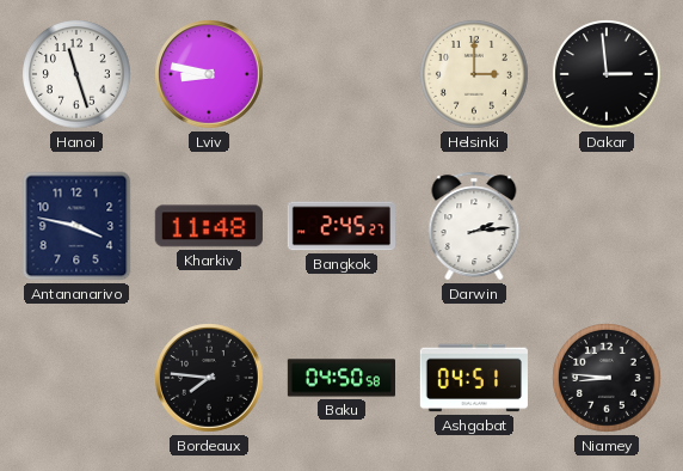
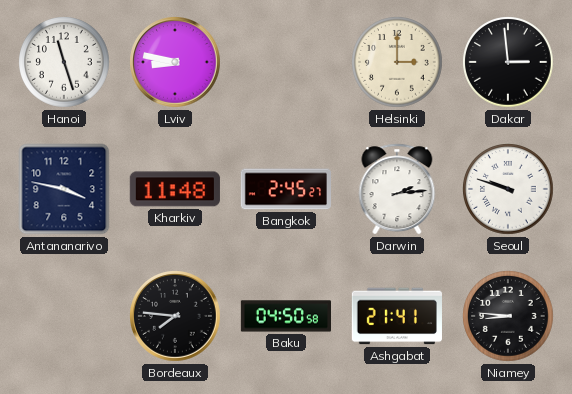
Seoul: none -> 9:48
Ashgabat: 04:51 -> 21:41
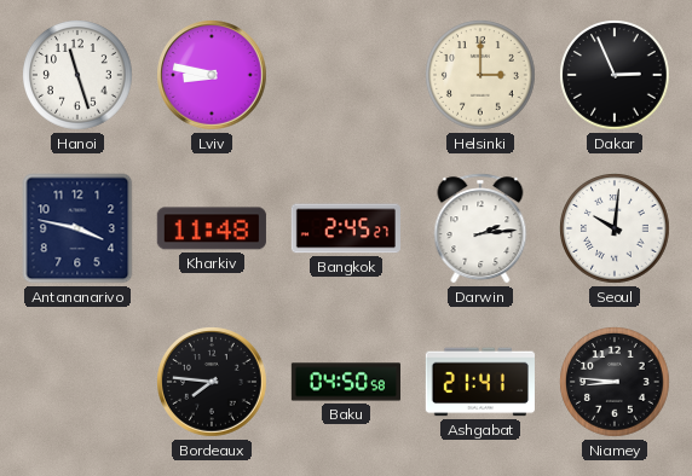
Dakar: 2:59 -> 2:56
Seoul: 9:48 -> 10:01
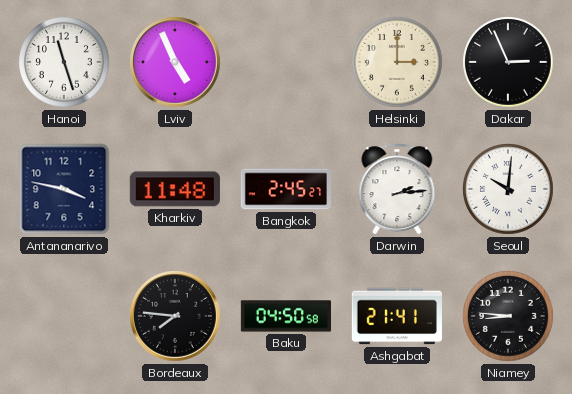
Lviv: 8:47 -> 4:56
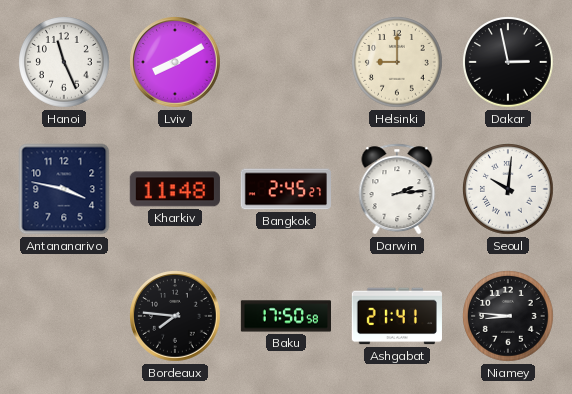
Hanoi: 11:27 -> 11:26
Lviv: 4:56 -> 8:10
Helsinki: 3:00 -> 9:00
Dakar: 2:56 -> 2:58
Baku: 04:50 -> 17:50
